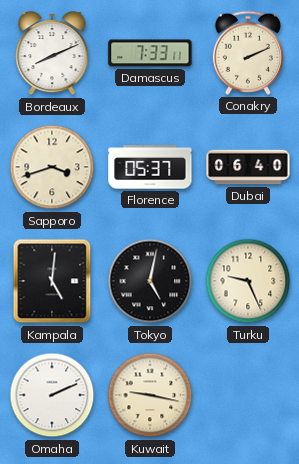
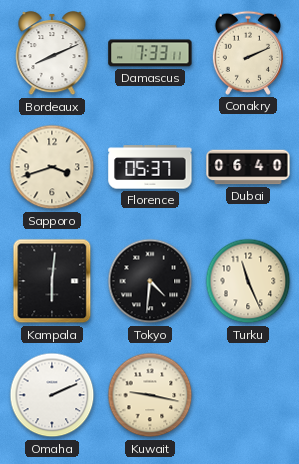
Kampala: 5:01 -> 6:01
Tokyo: 5:02 -> 4:31
Turku: 9:26 -> 11:26
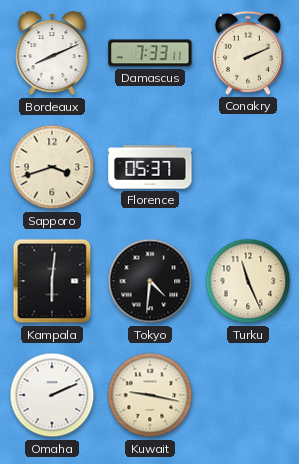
Dubai: 06:40 -> none
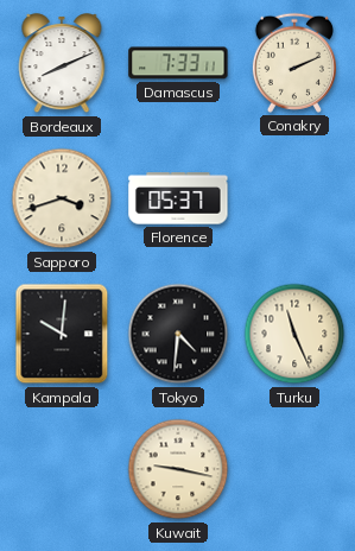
Kampala: 6:01 -> 10:01
Omaha: 2:11 -> none
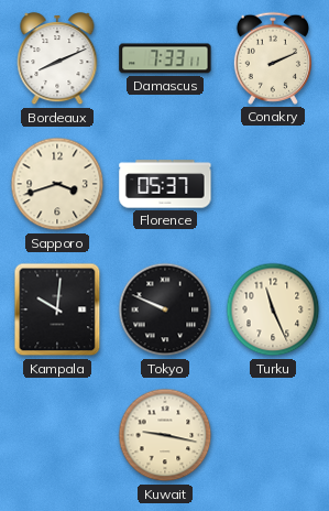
Tokyo: 4:31 -> 9:49
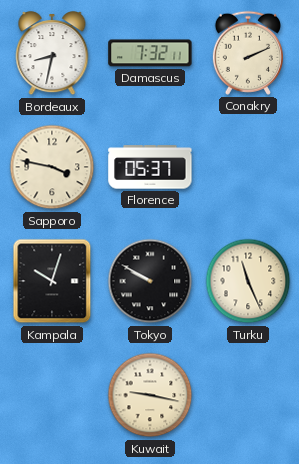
Bordeaux: 8:11 -> 8:32
Damascus: 7:33 -> 7:32
Sapporo: 3:42 -> 3:47
Kampala: 10:01 -> 10:03
Tokyo: 9:49 -> 9:50
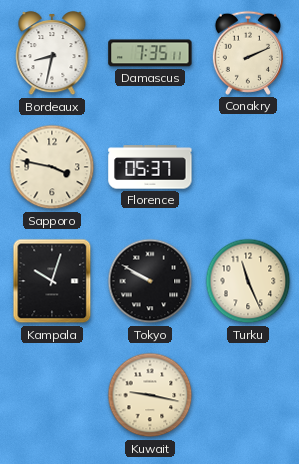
Damascus: 7:32 -> 7:35
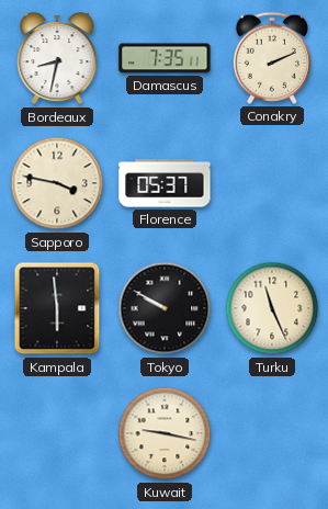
Kampala: 10:03 -> 5:59
